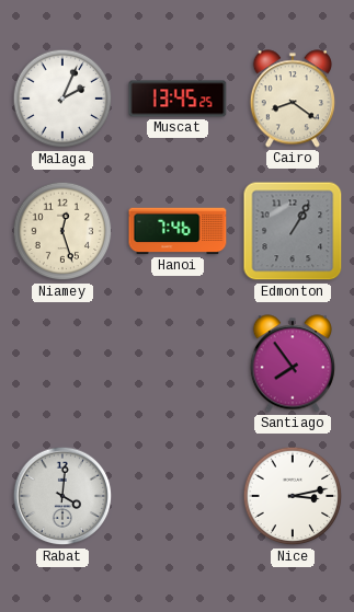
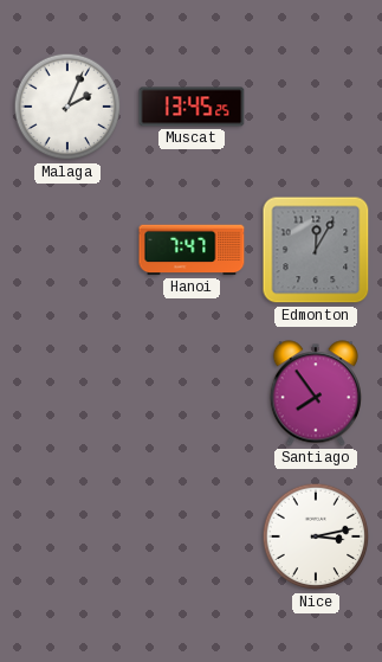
Cairo: 8:21 -> none
Niamey: 12:27 -> none
Hanoi: 7:46 -> 7:47
Edmonton: 1:05 -> 12:05
Rabat: 4:01 -> none
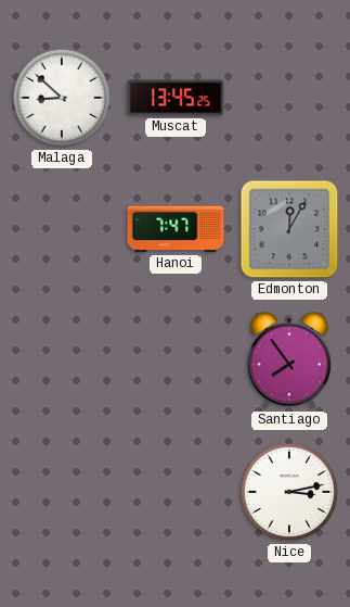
Malaga: 2:04 -> 8:52
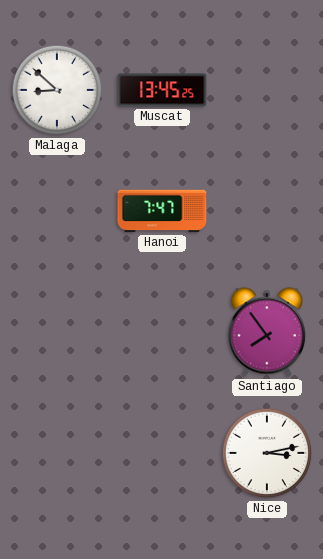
Edmonton: 12:05 -> none
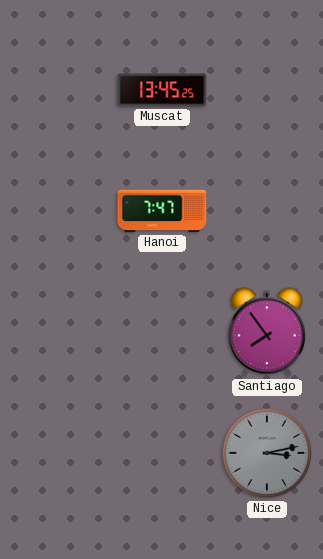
Malaga: 8:52 -> none
Nice dial: white -> grey
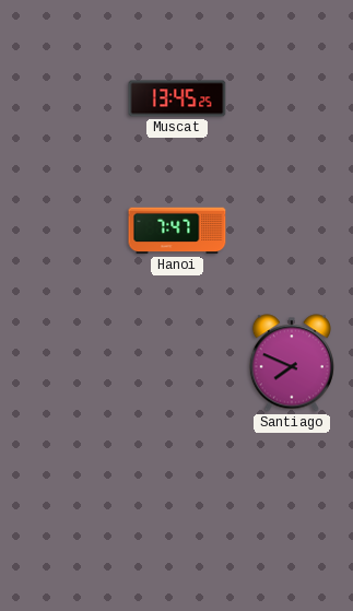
Santiago: 7:54 -> 7:49
Nice: 3:13 -> none
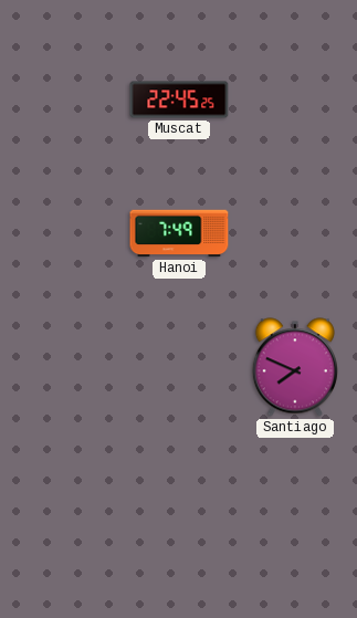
Muscat: 13:45 -> 22:45
Hanoi: 7:47 -> 7:49
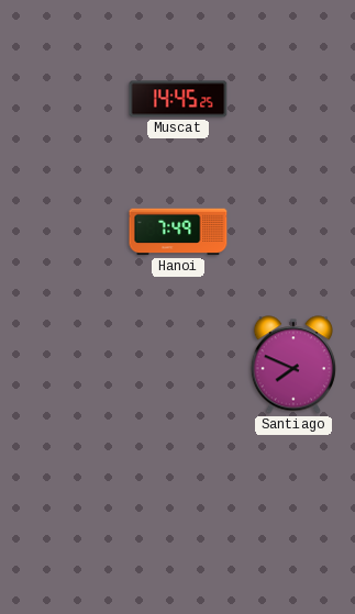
Muscat: 22:45 -> 14:45
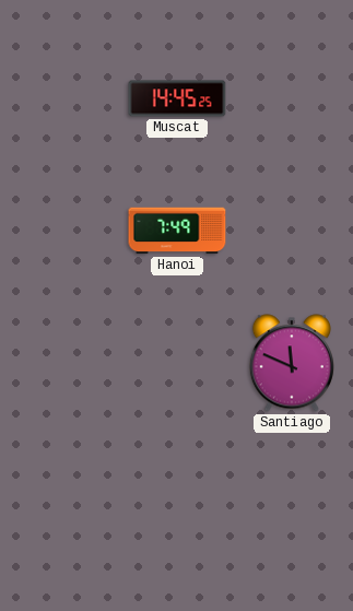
Santiago: 7:49 -> 11:49
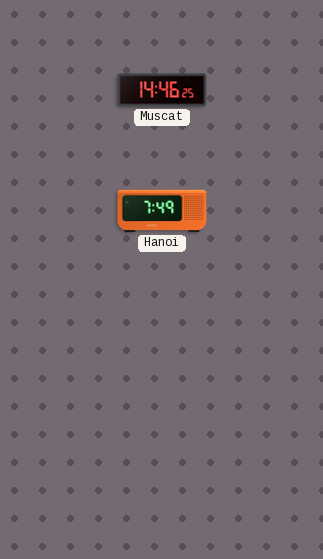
Muscat: 14:45 -> 14:46
Santiago: 11:49 -> none
